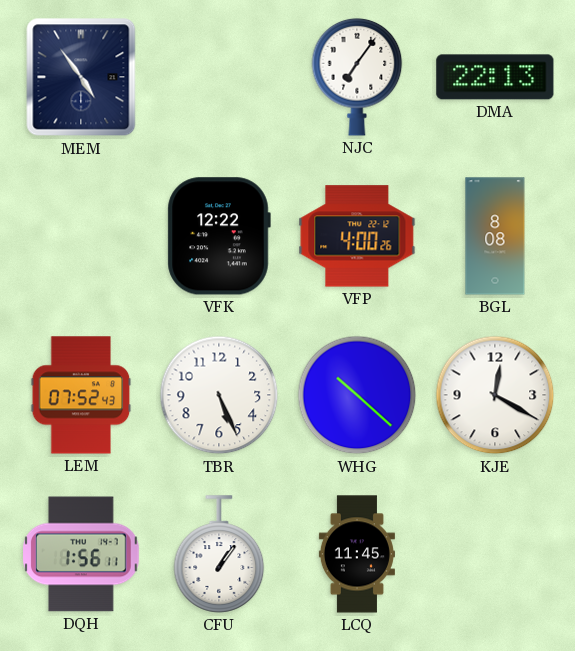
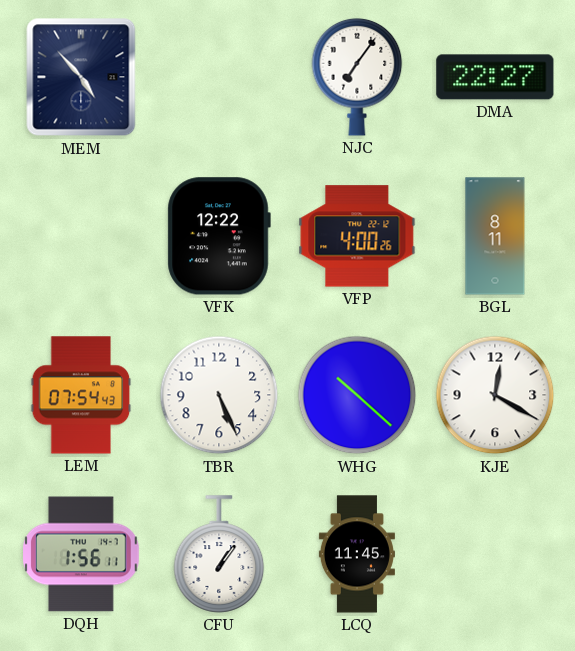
MEM: 4:54 -> 4:53
DMA: 22:13 -> 22:27
BGL: 8:08 -> 8:11
LEM: 07:52 -> 07:54
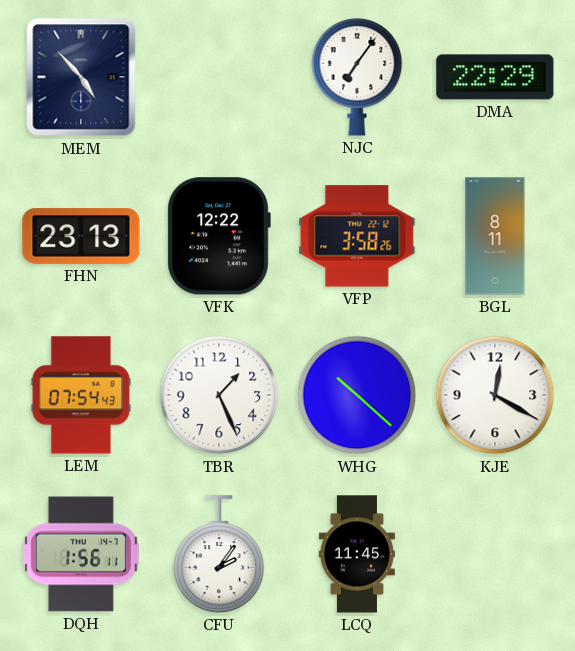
DMA: 22:27 -> 22:29
FHN: none -> 23:13
VFP: 4:00 -> 3:58
TBR: 5:26 -> 1:26
CFU: 1:06 -> 2:06
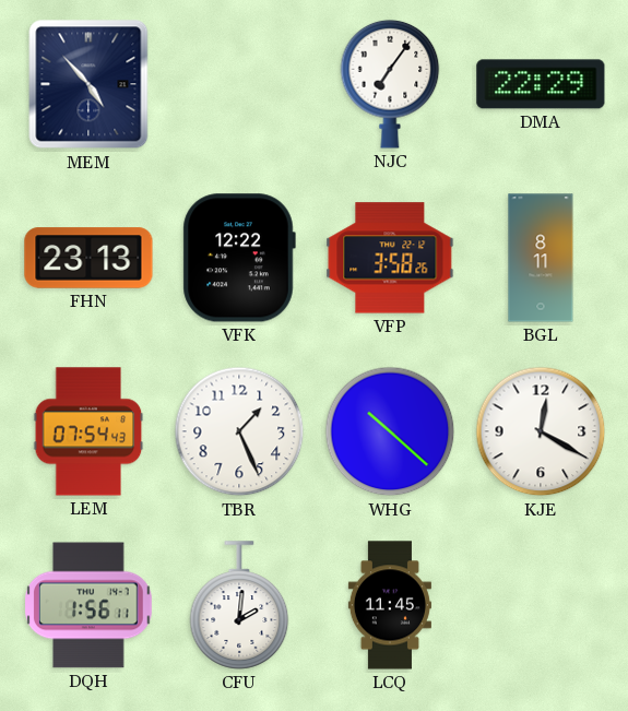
CFU: 2:06 -> 2:01
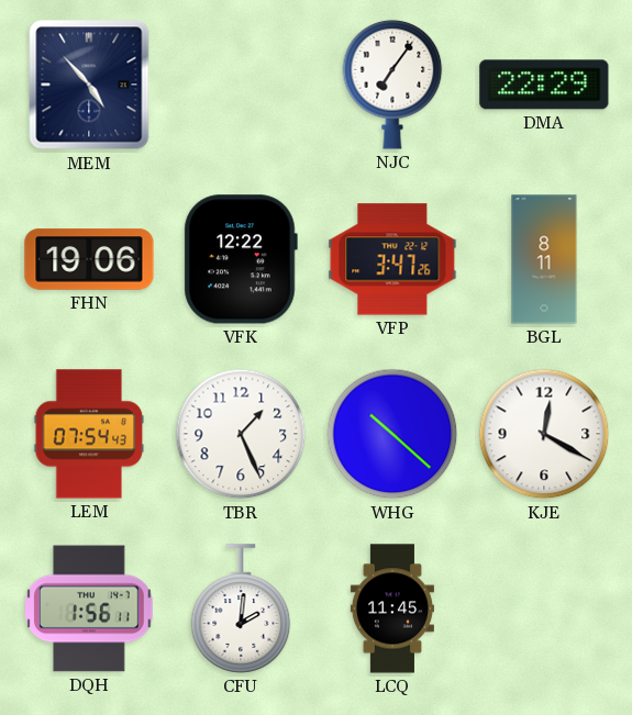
FHN: 23:13 -> 19:06
VFP: 3:58 -> 3:47
